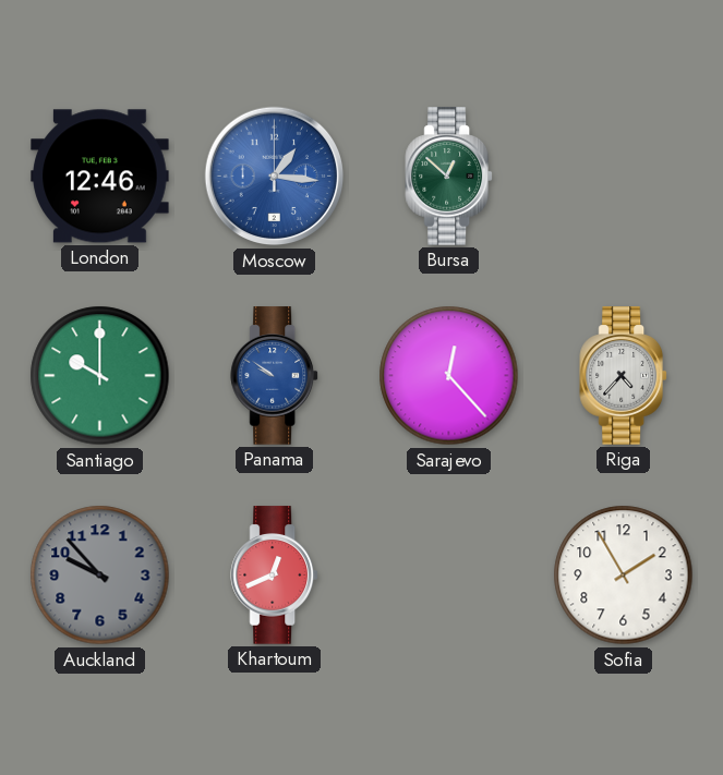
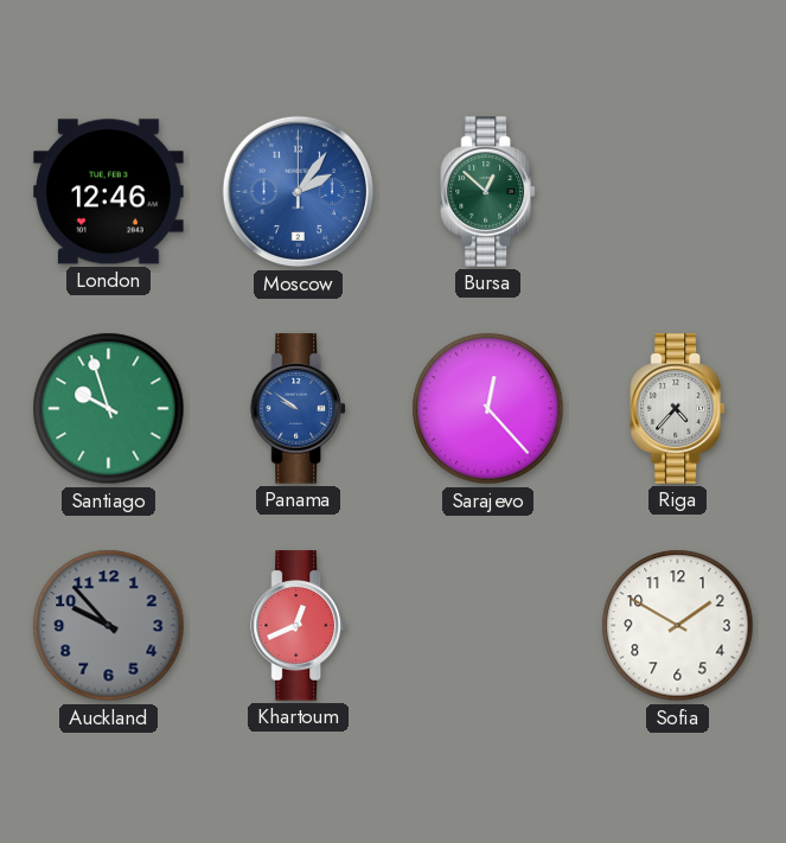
Moscow: 1:16 -> 2:06
Santiago: 10:00 -> 9:57
Sofia: 1:55 -> 1:50
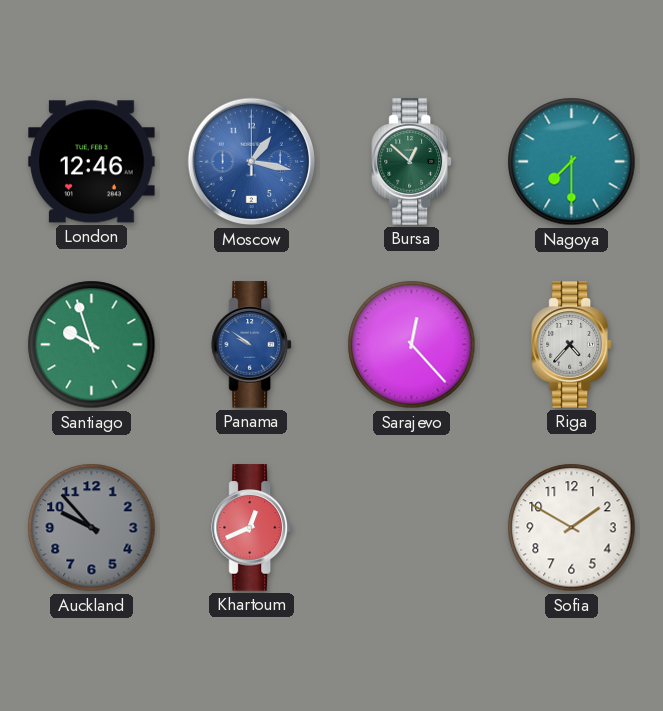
Moscow: 2:06 -> 1:17
Nagoya: none -> 7:30
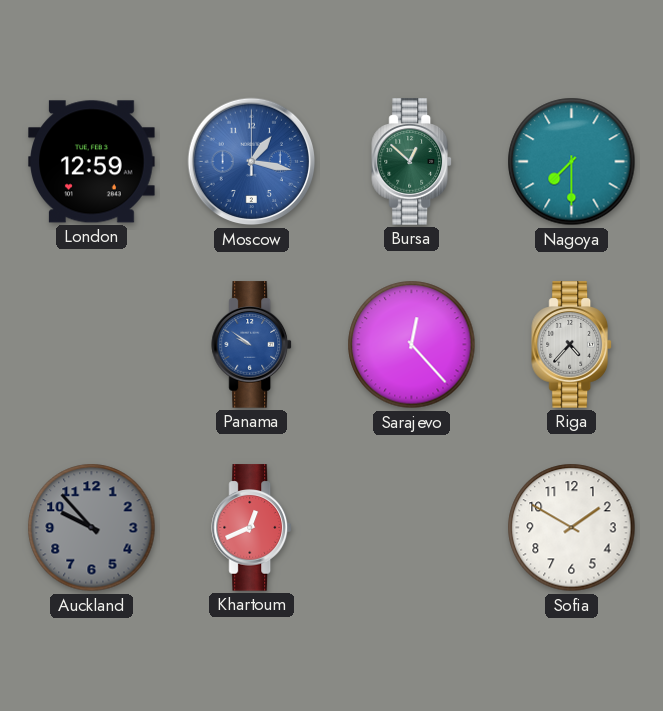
London: 12:46 -> 12:59
Santiago: 9:57 -> none
